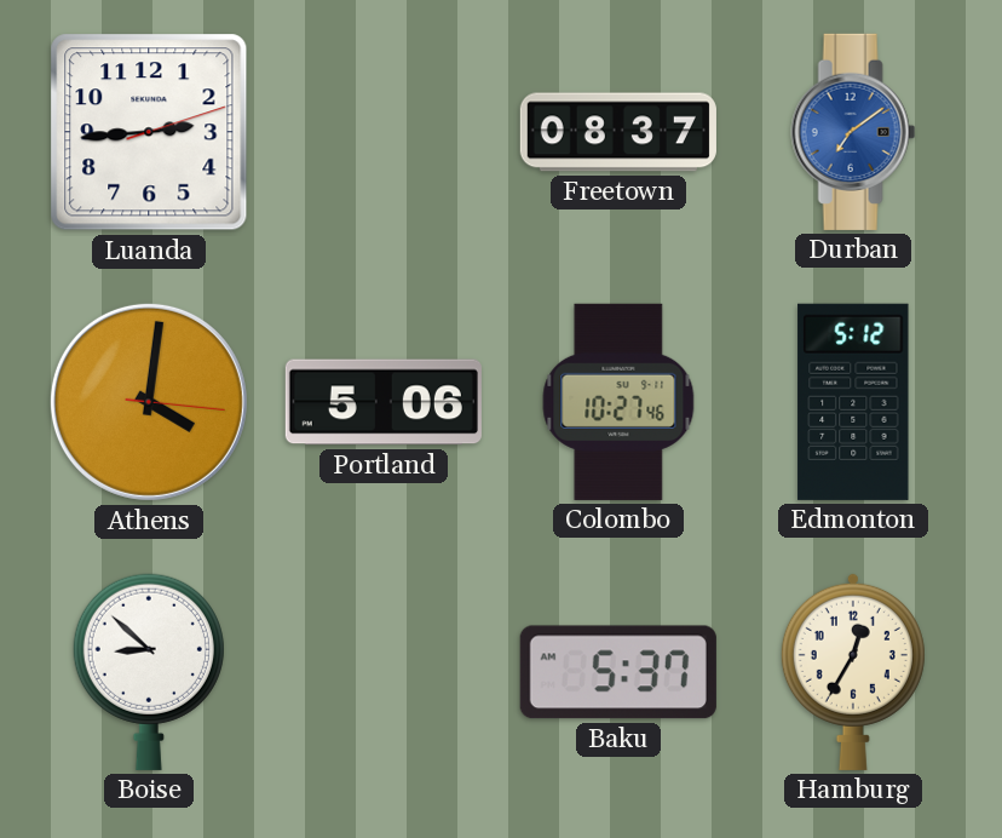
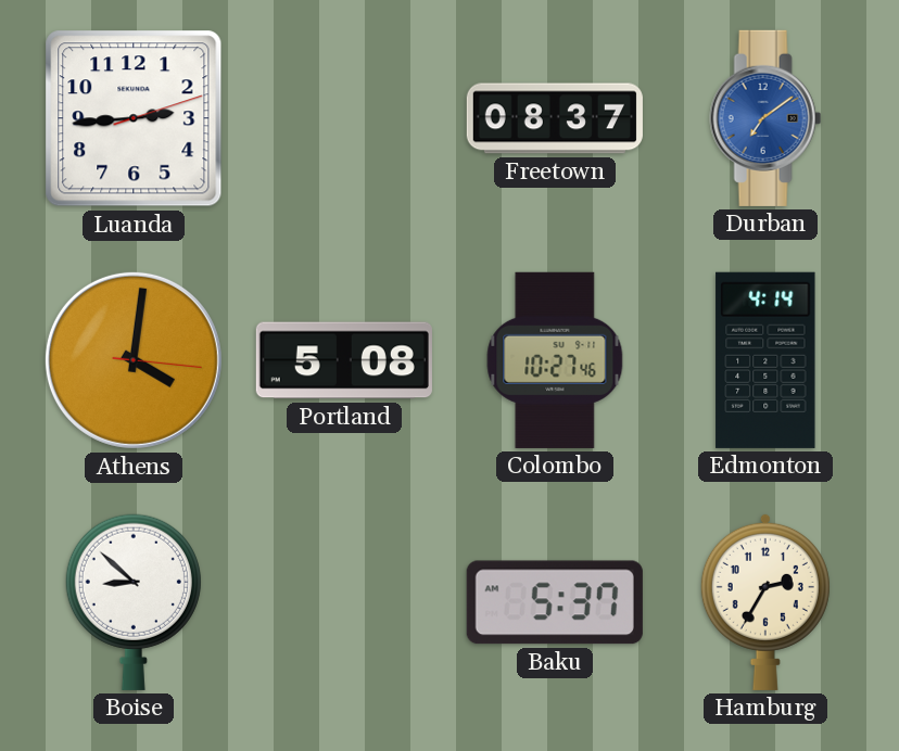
Portland: 5:06 -> 5:08
Edmonton: 5:12 -> 4:14
Hamburg: 12:35 -> 2:35
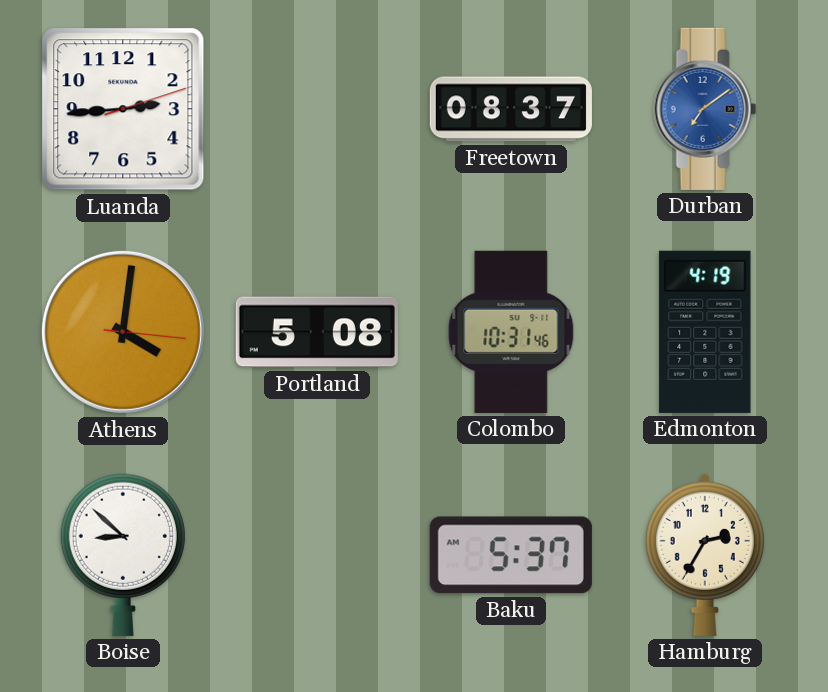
Colombo: 10:27 -> 10:31
Edmonton: 4:14 -> 4:19
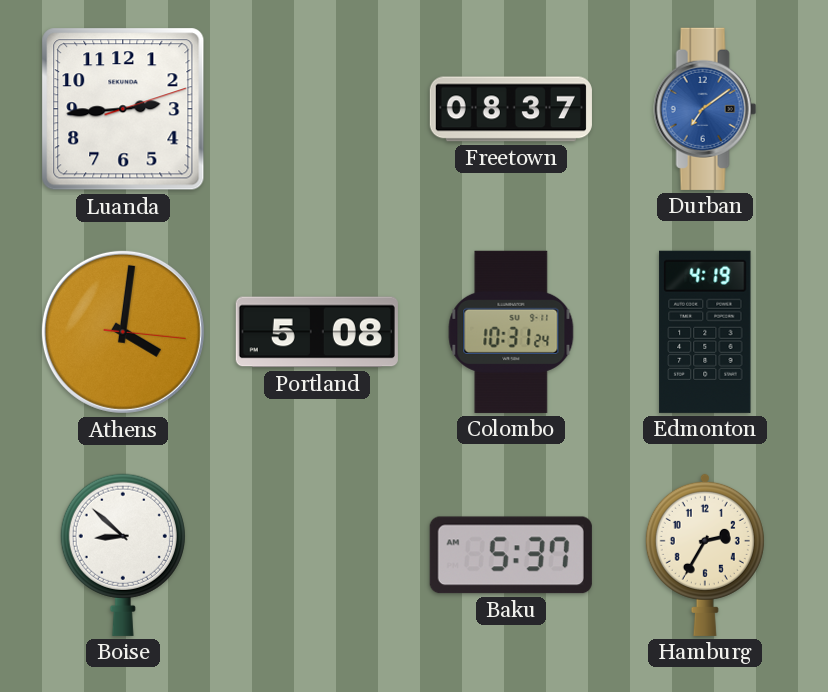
Colombo: 10:31:46 -> 10:31:24
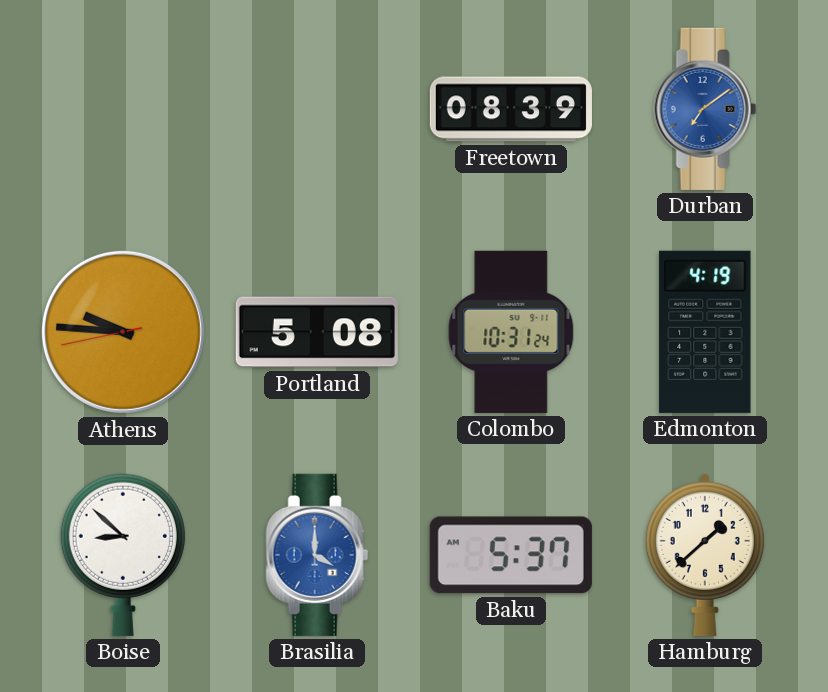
Luanda: 2:44 -> none
Freetown: 08:37 -> 08:39
Athens: 4:01 -> 9:45
Brasilia: none -> 4:00
Hamburg: 2:35 -> 1:38
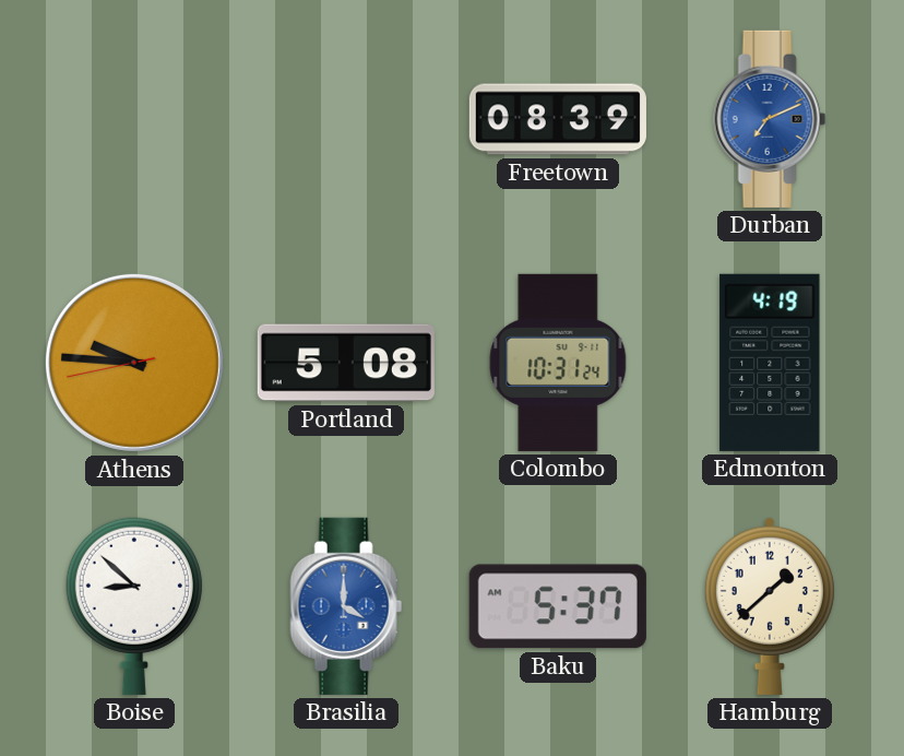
Durban: 7:09 -> 7:11
